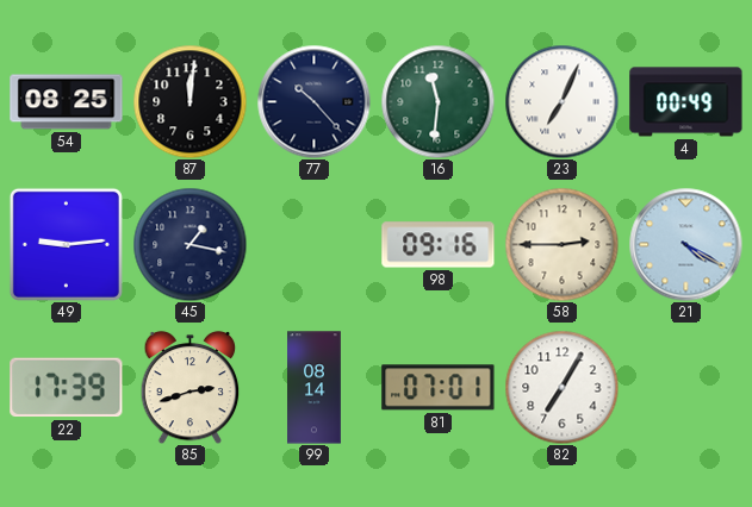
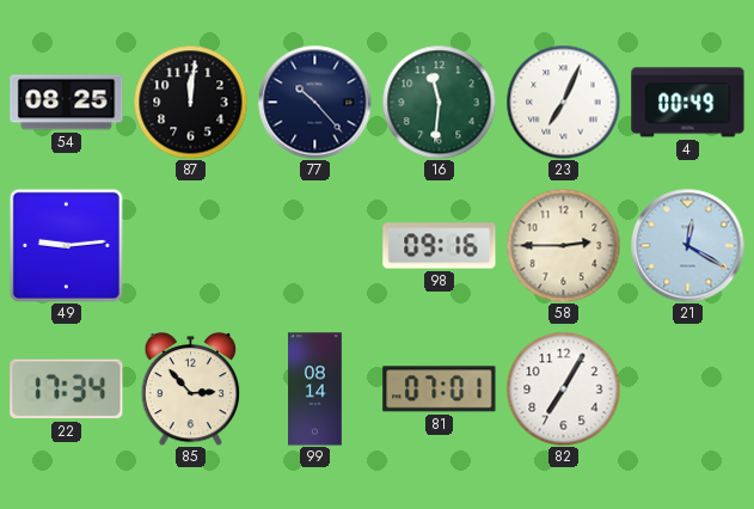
45: 1:17 -> none
21: 4:20 -> 12:20
22: 17:39 -> 17:34
85: 2:42 -> 2:53
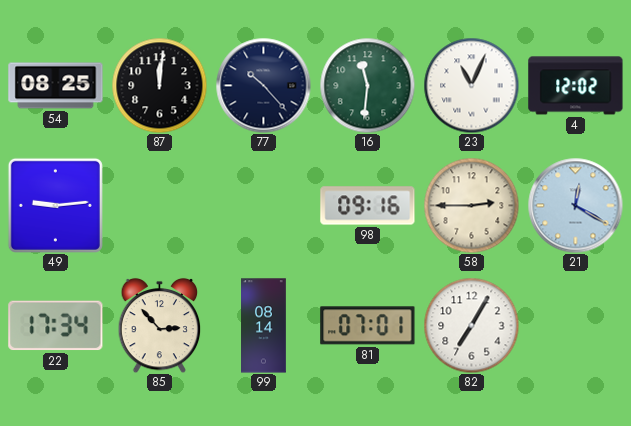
23: 7:04 -> 11:04
4: 00:49 -> 12:02
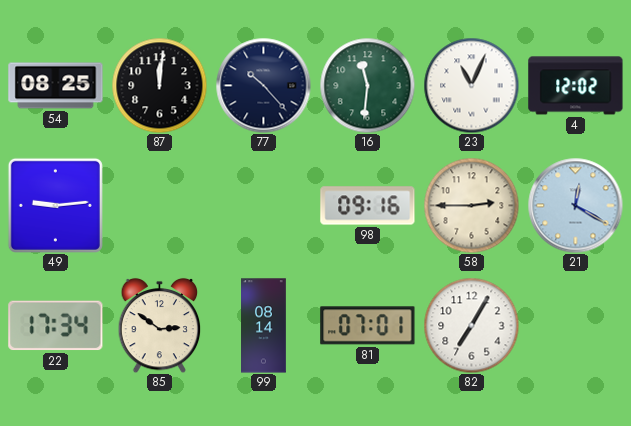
85: 2:53 -> 2:51
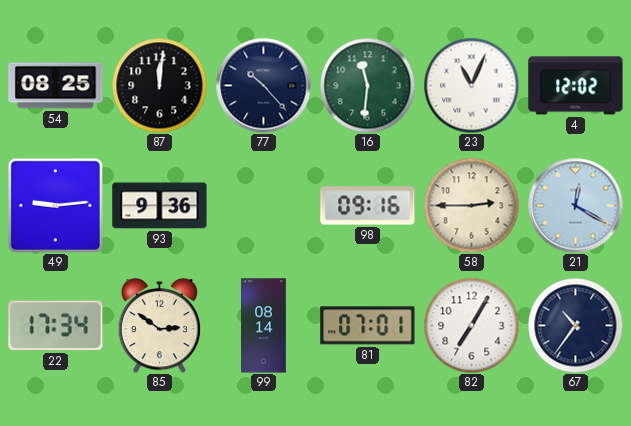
93: none -> 9:36
67: none -> 10:36
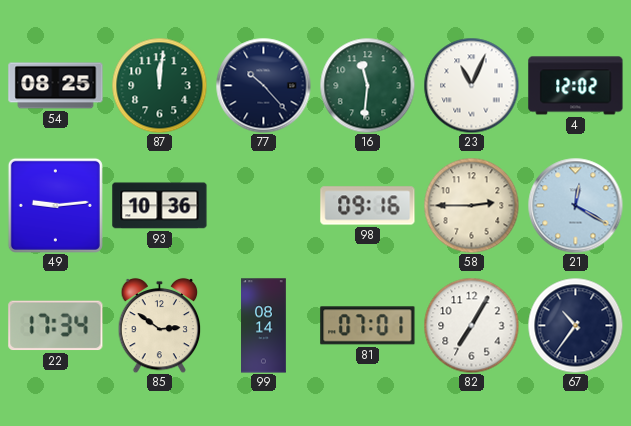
87 dial: black -> green
93: 9:36 -> 10:36
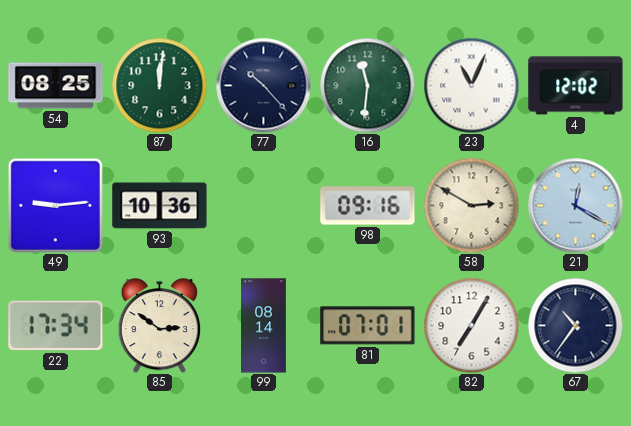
58: 2:45 -> 2:50
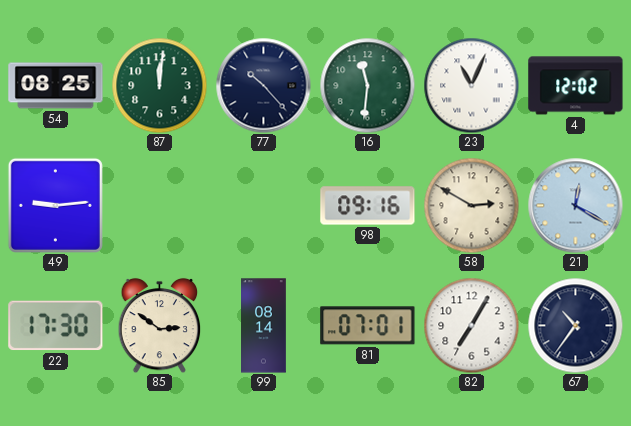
93: 10:36 -> none
22: 17:34 -> 17:30
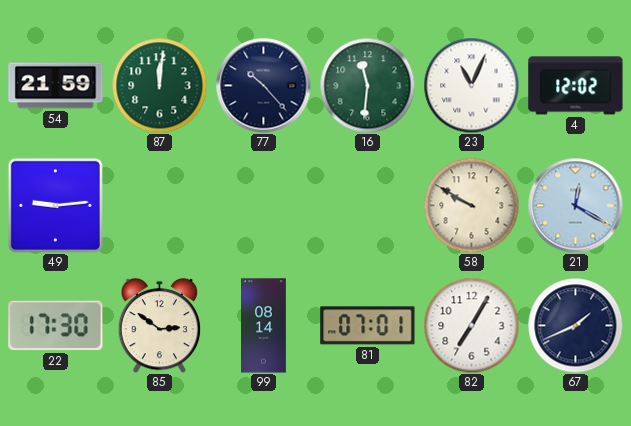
54: 08:25 -> 21:59
98: 09:16 -> none
58: 2:50 -> 9:50
67: 10:36 -> 1:41
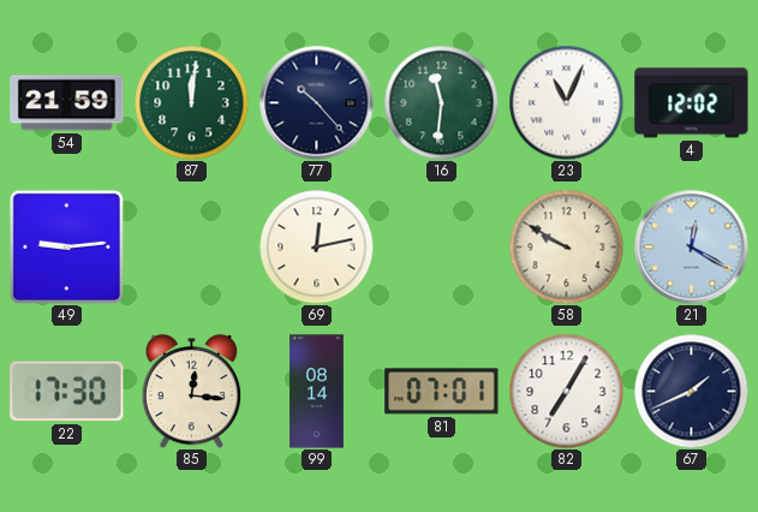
69: none -> 12:13
85: 2:51 -> 12:16
